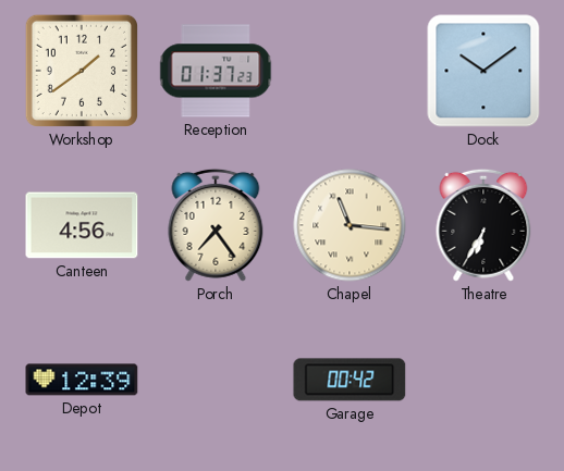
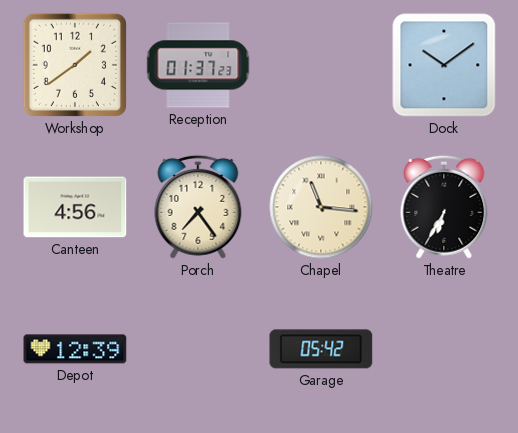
Garage: 00:42 -> 05:42
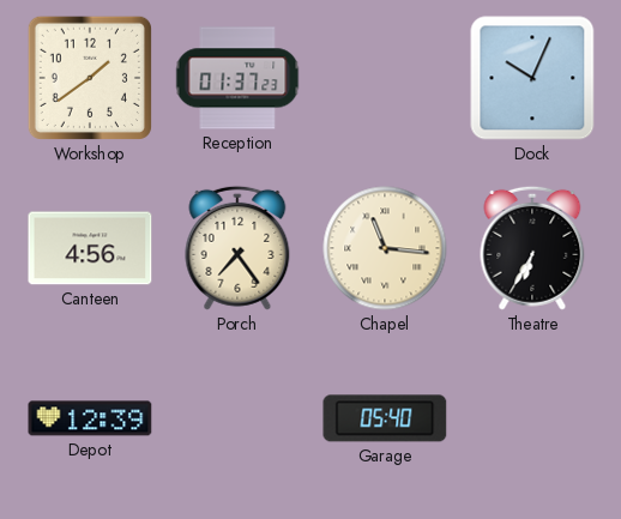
Dock: 10:09 -> 10:04
Garage: 05:42 -> 05:40
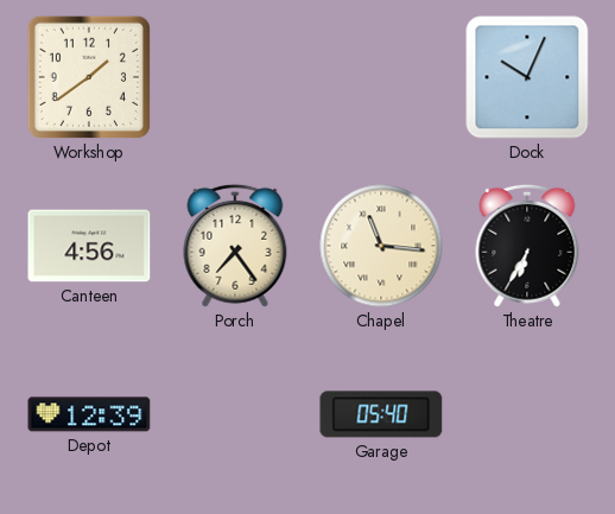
Reception: 01:37 -> none
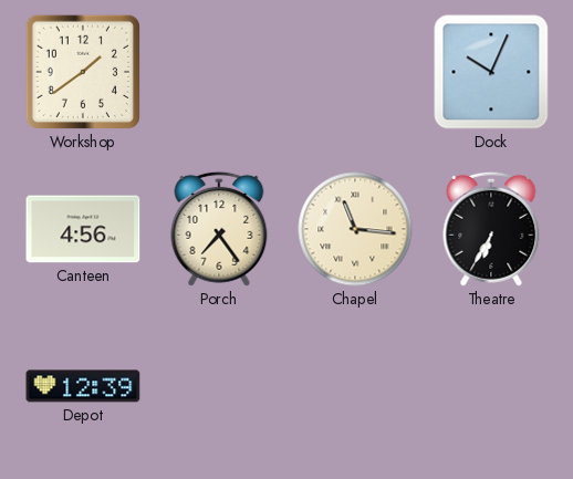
Garage: 05:40 -> none
